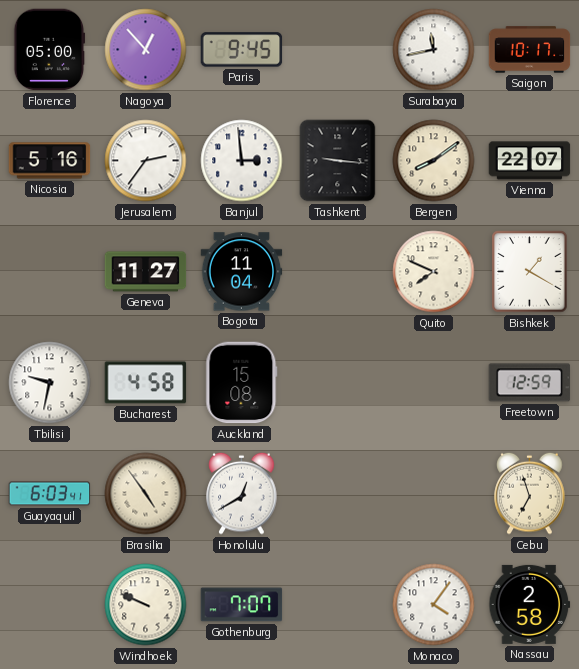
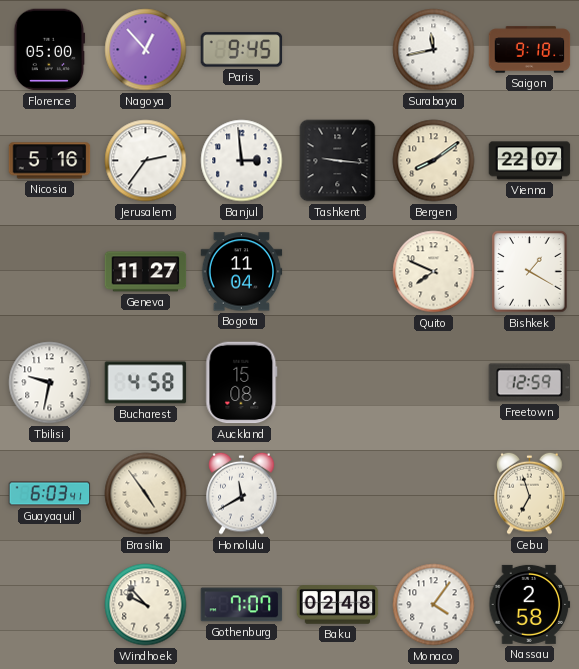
Saigon: 10:17 -> 9:18
Honolulu: 12:40 -> 11:40
Windhoek: 9:49 -> 9:53
Baku: none -> 02:48
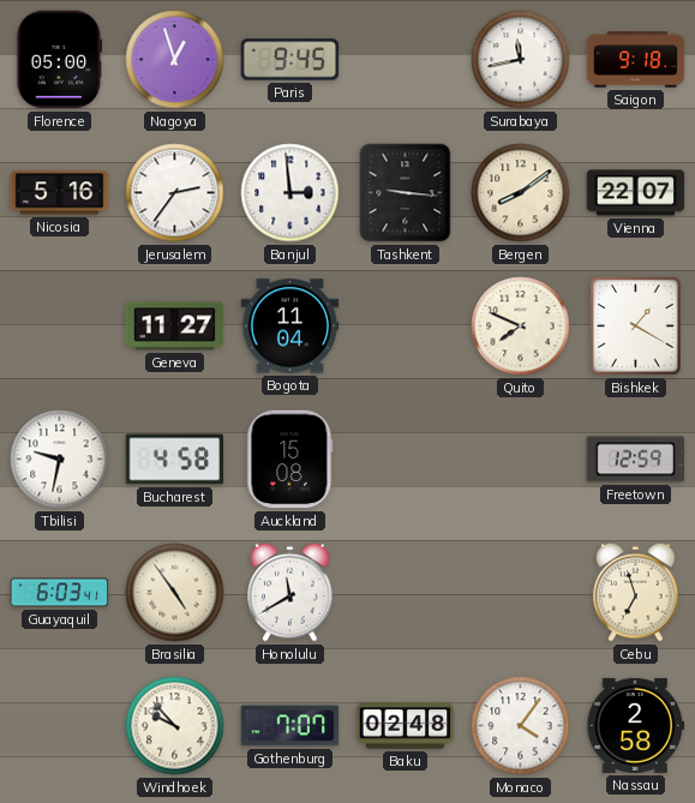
Nagoya: 12:53 -> 12:57
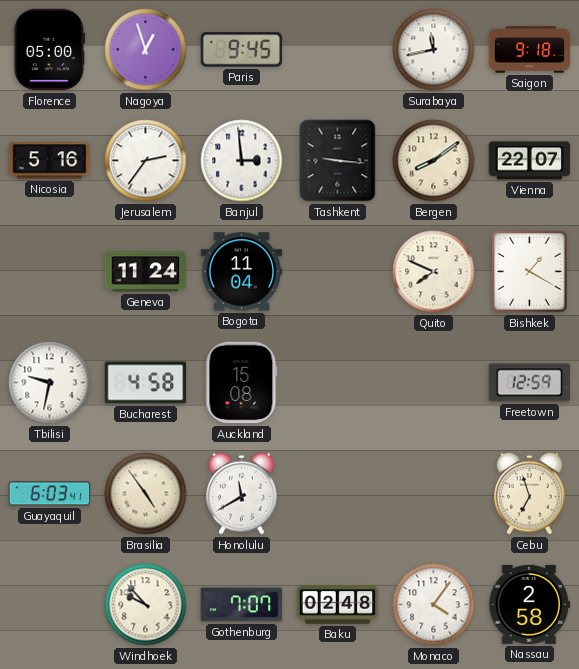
Geneva: 11:27 -> 11:24
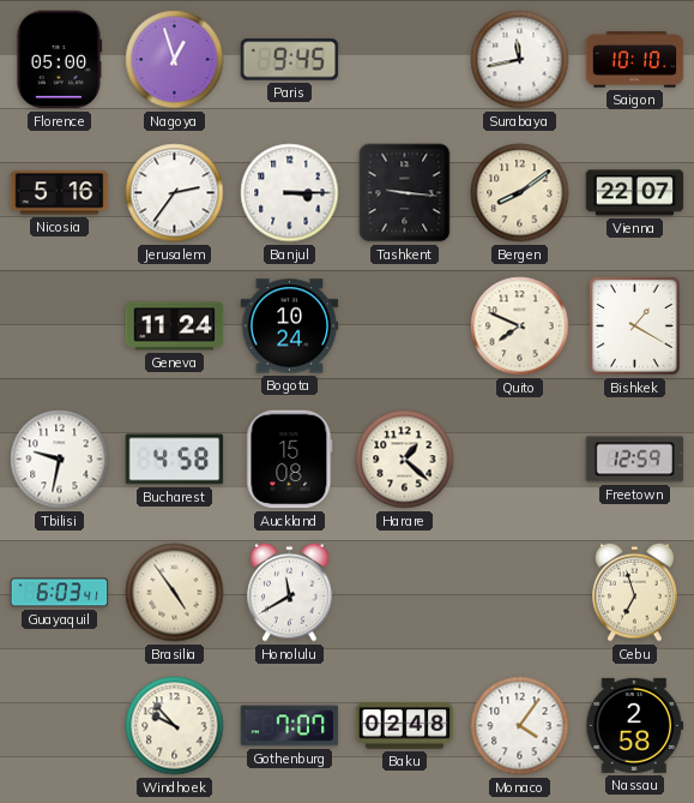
Saigon: 9:18 -> 10:10
Banjul: 2:59 -> 3:15
Bogota: 11:04 -> 10:24
Harare: none -> 1:22
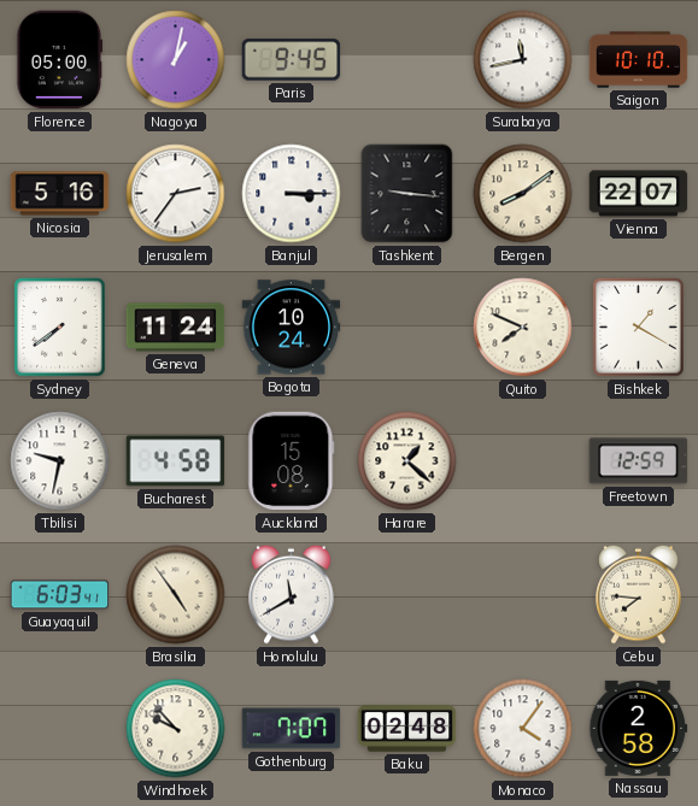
Nagoya: 12:57 -> 1:02
Sydney: none -> 7:39
Cebu: 6:57 -> 7:46
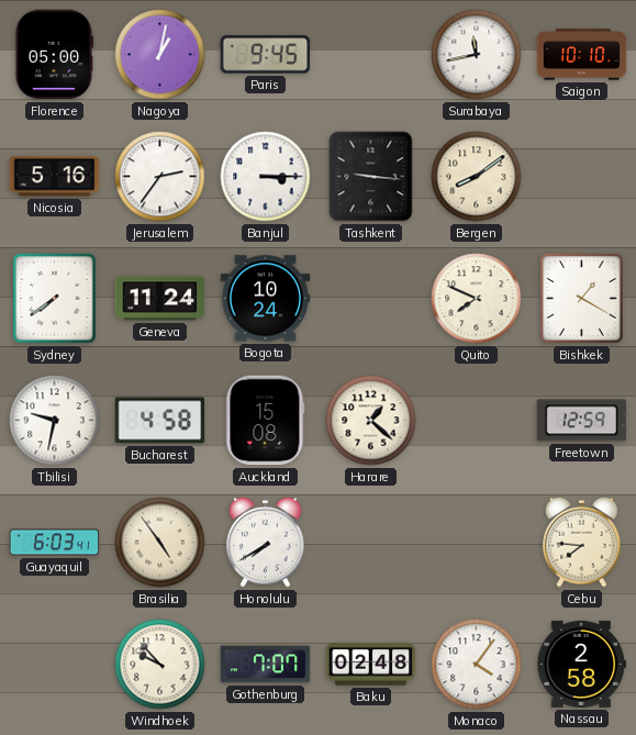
Vienna: 22:07 -> none
Honolulu: 11:40 -> 7:40
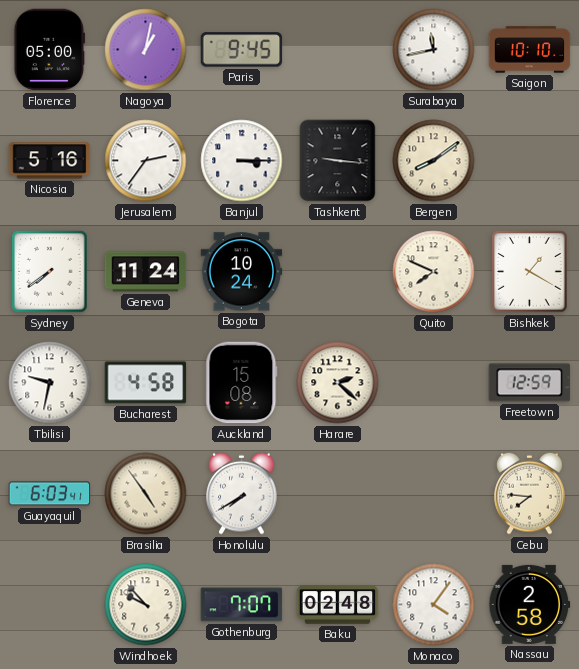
Harare: 1:22 -> 2:22
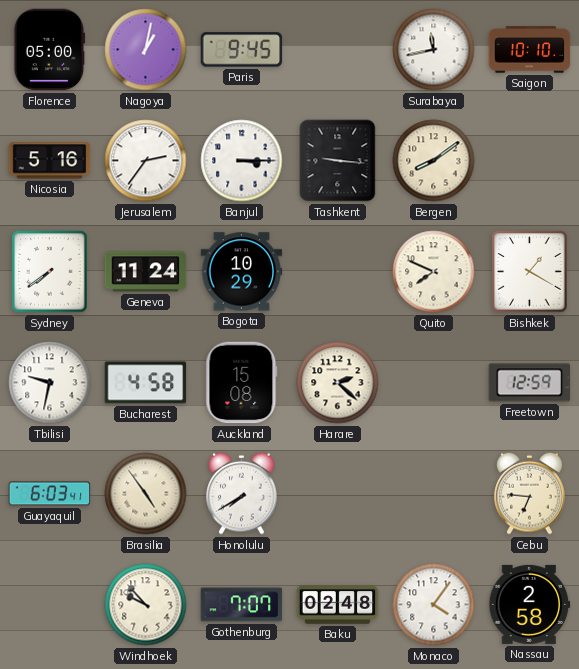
Bogota: 10:24 -> 10:29
Cebu: 7:46 -> 6:46
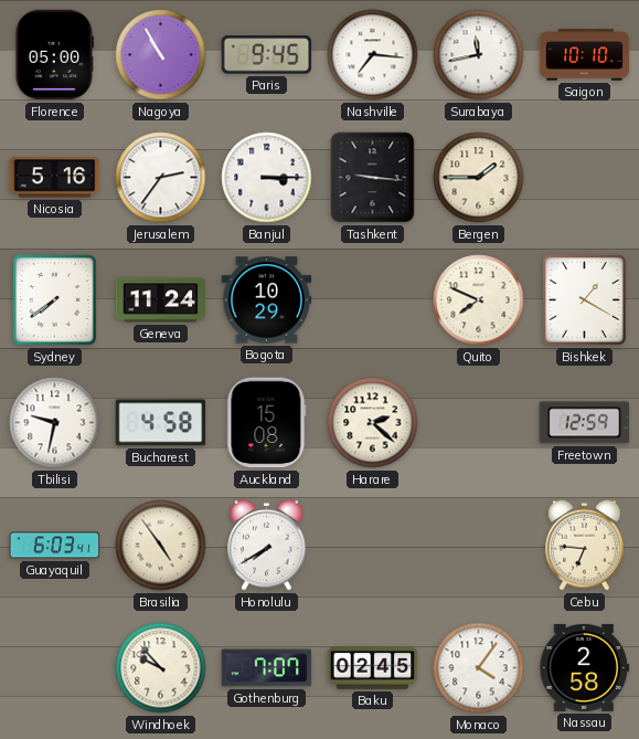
Nagoya: 1:02 -> 10:55
Nashville: none -> 7:16
Bergen: 8:09 -> 1:45
Baku: 02:48 -> 02:45
